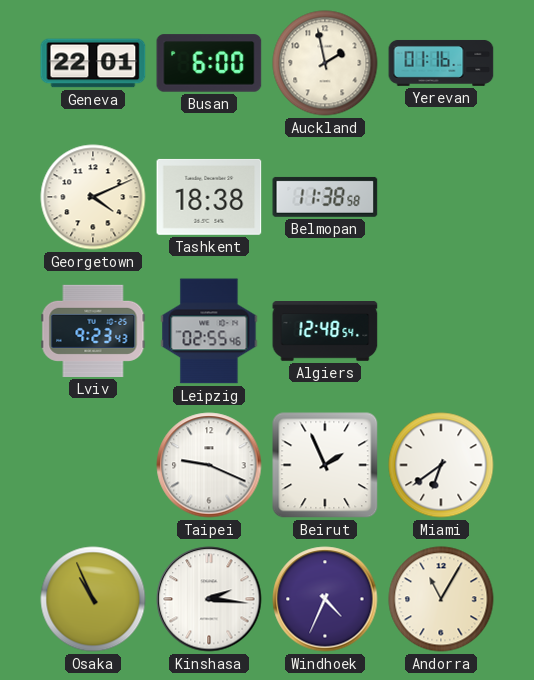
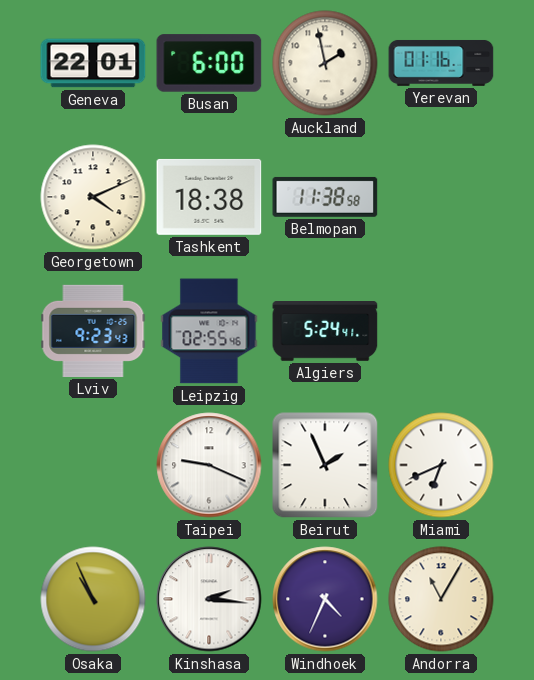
Algiers: 12:48 -> 5:24
Miami: 6:39 -> 6:41
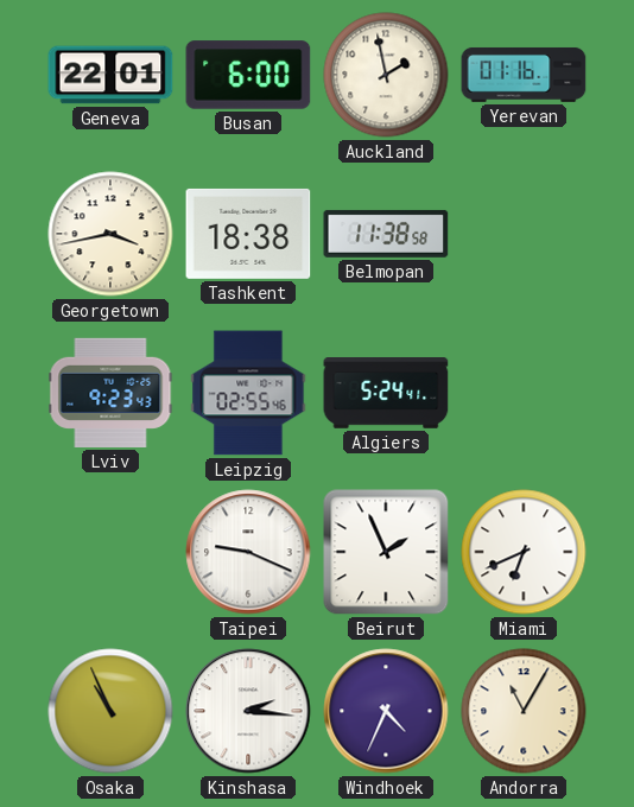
Georgetown: 4:11 -> 3:43
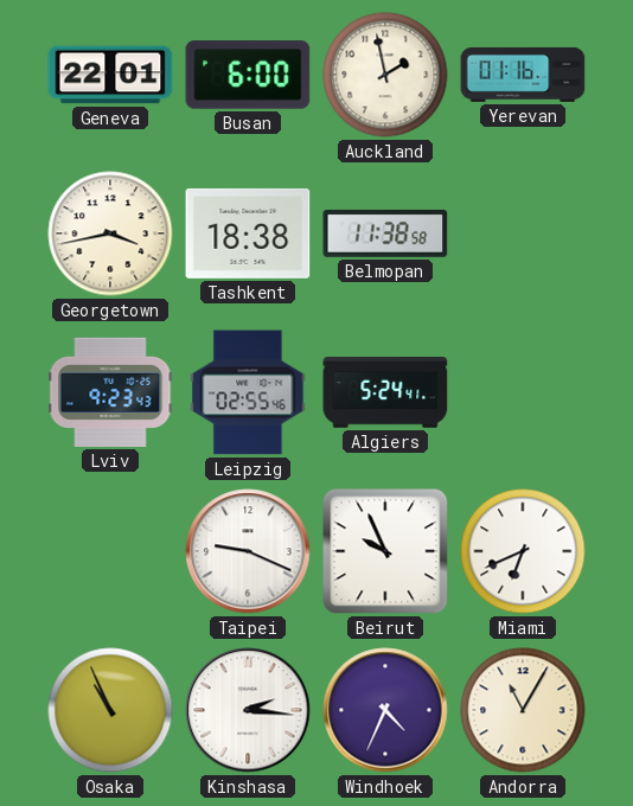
Beirut: 1:56 -> 9:56
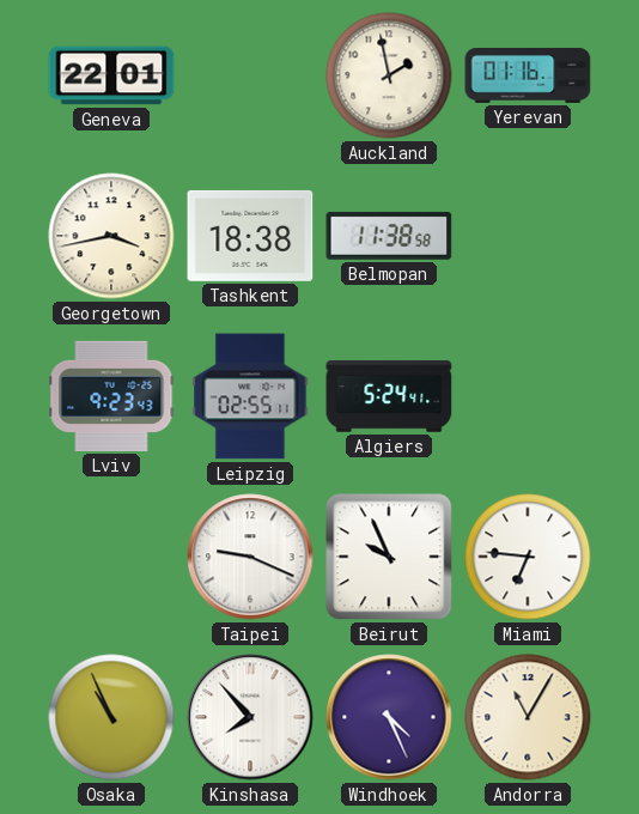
Busan: 6:00 -> none
Leipzig: 02:55:46 -> 02:55:11
Miami: 6:41 -> 6:46
Kinshasa: 2:16 -> 7:53
Windhoek: 4:34 -> 4:26
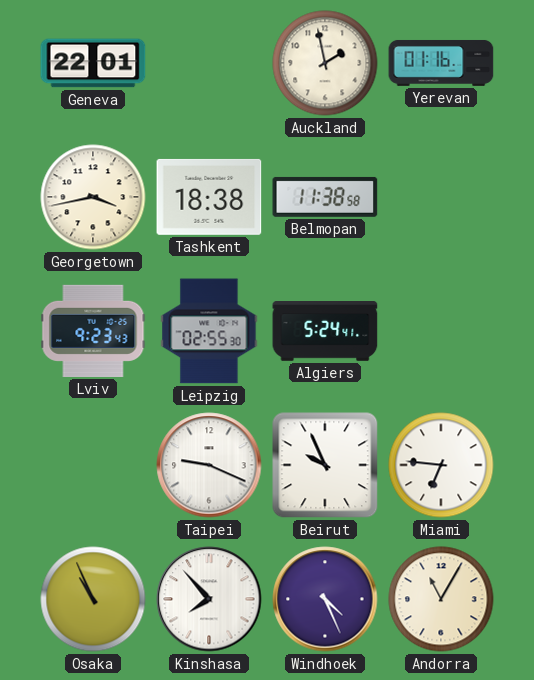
Leipzig: 02:55:11 -> 02:55:30
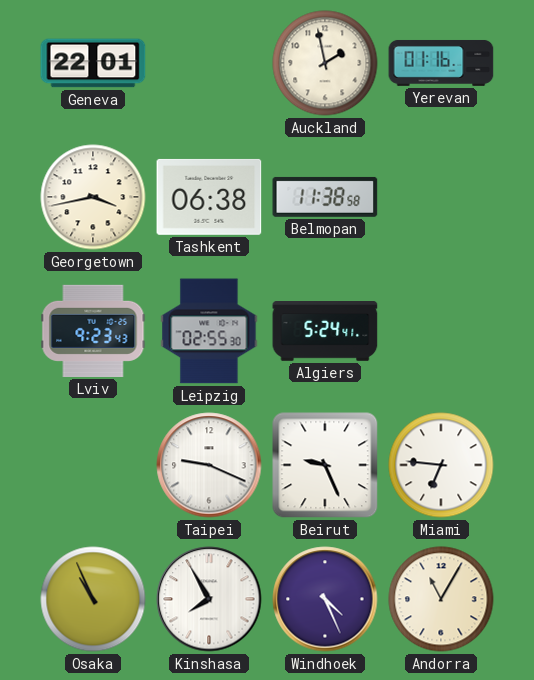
Tashkent: 18:38 -> 06:38
Beirut: 9:56 -> 9:26
Kinshasa: 7:53 -> 7:55
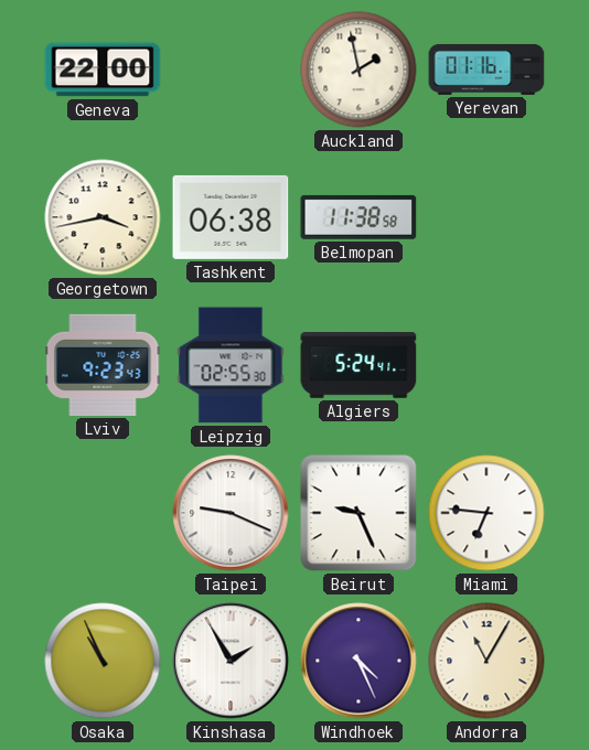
Geneva: 22:01 -> 22:00
Kinshasa: 7:55 -> 1:55
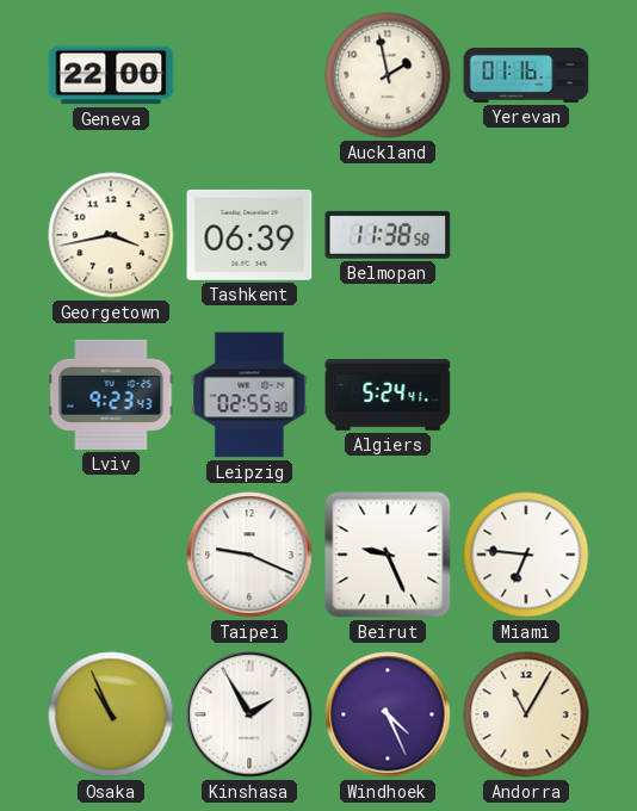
Tashkent: 06:38 -> 06:39
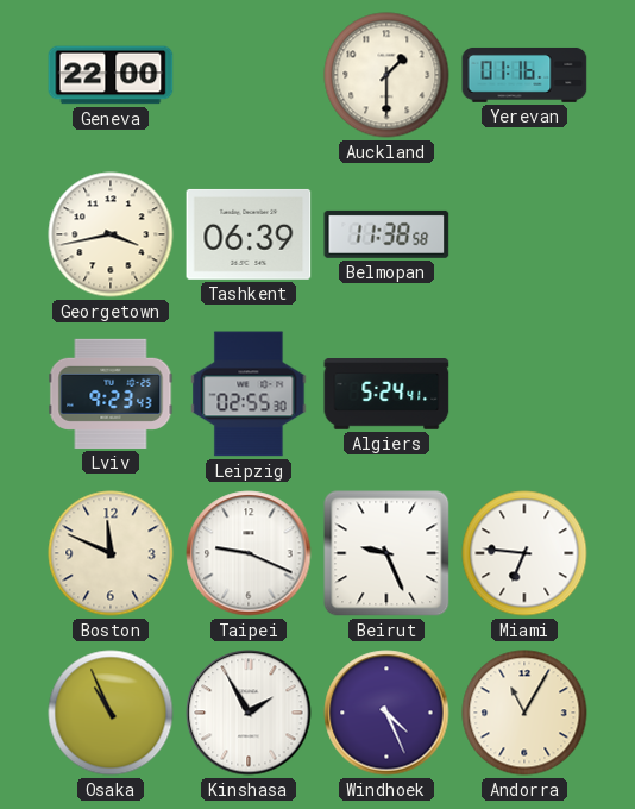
Auckland: 1:58 -> 1:30
Boston: none -> 11:49
